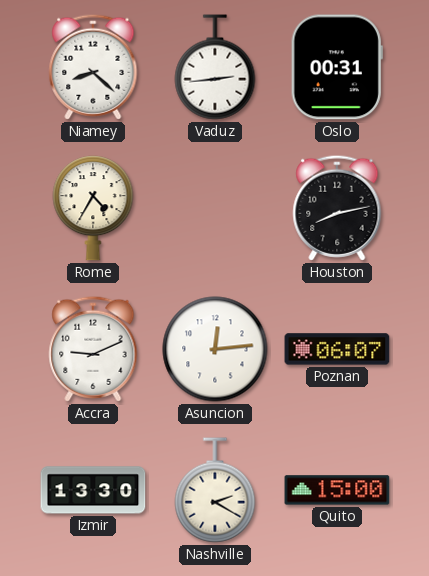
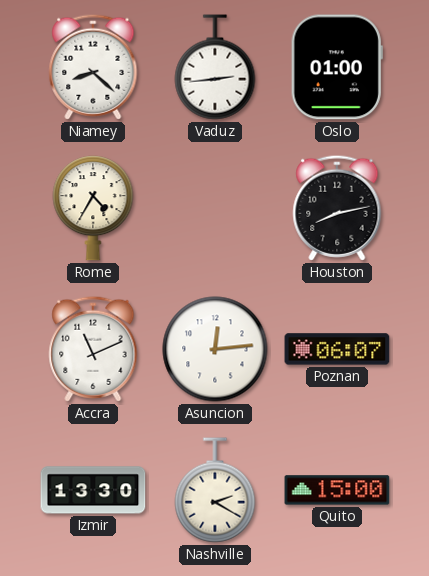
Oslo: 00:31 -> 01:00
Accra: 9:11 -> 11:11
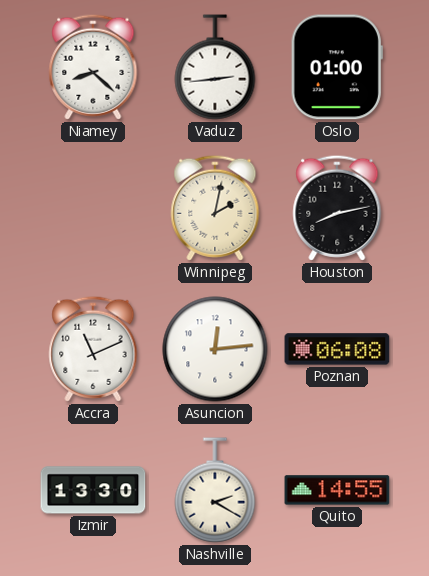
Rome: 4:35 -> none
Winnipeg: none -> 2:02
Poznan: 06:07 -> 06:08
Quito: 15:00 -> 14:55
